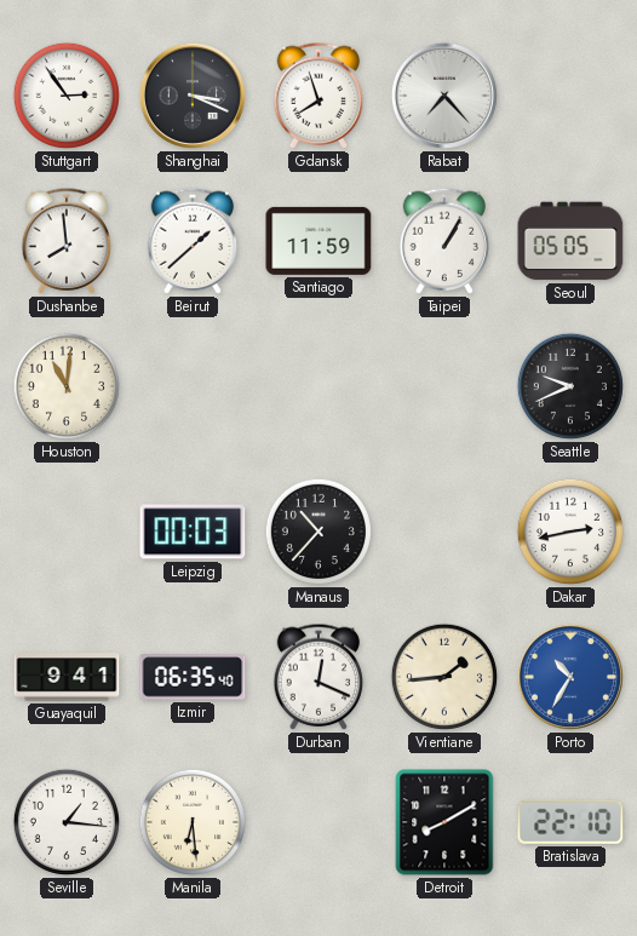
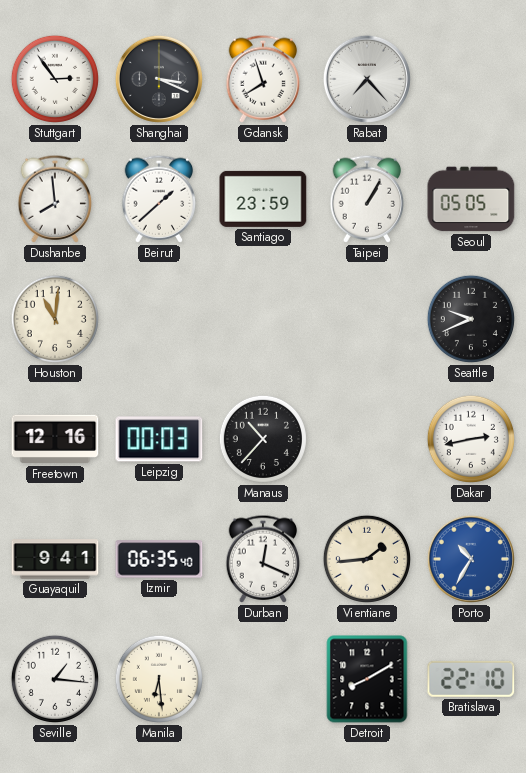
Santiago: 11:59 -> 23:59
Freetown: none -> 12:16
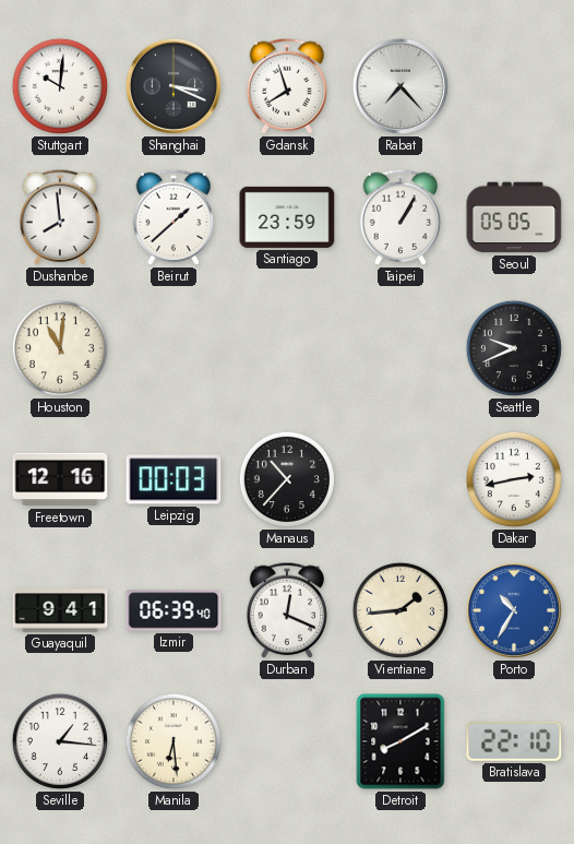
Stuttgart: 2:54 -> 10:01
Izmir: 06:35 -> 06:39
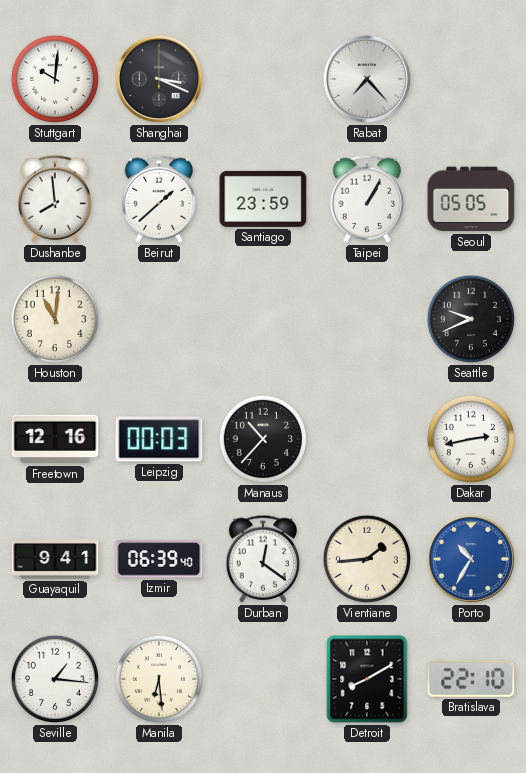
Gdansk: 7:57 -> none
Durban: 12:19 -> 12:21
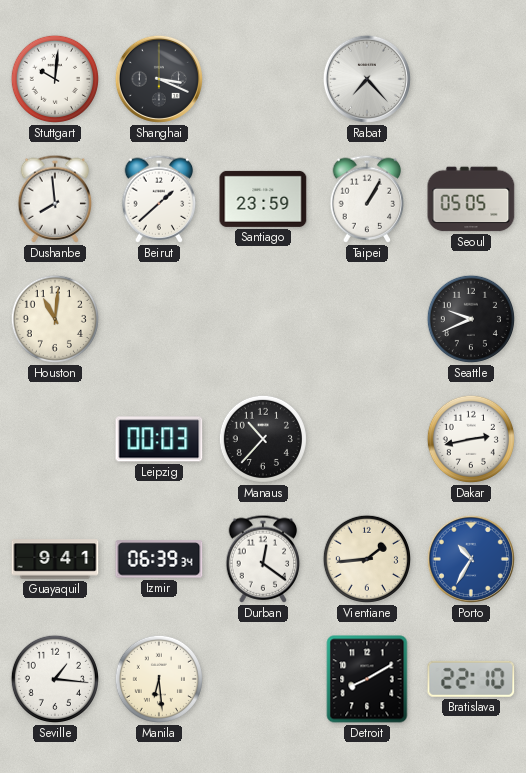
Freetown: 12:16 -> none
Izmir: 06:39:40 -> 06:39:34
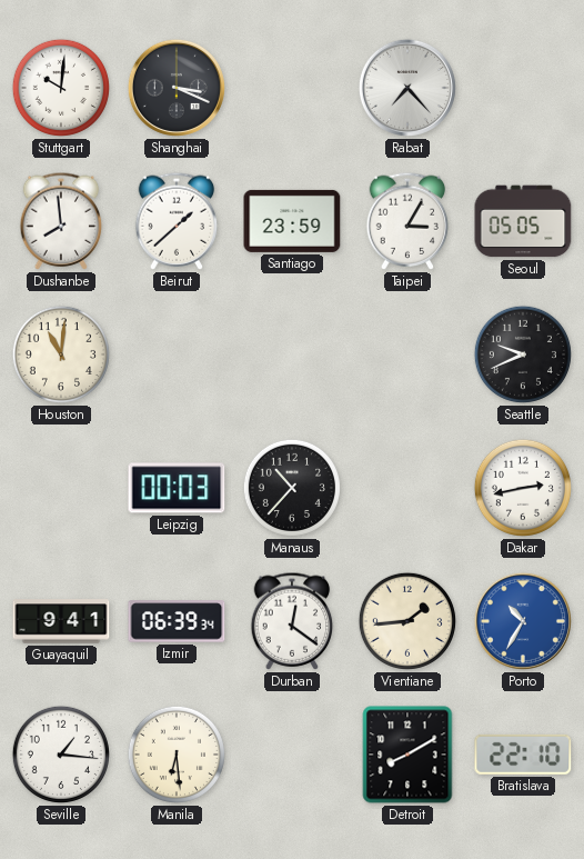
Taipei: 1:05 -> 3:05
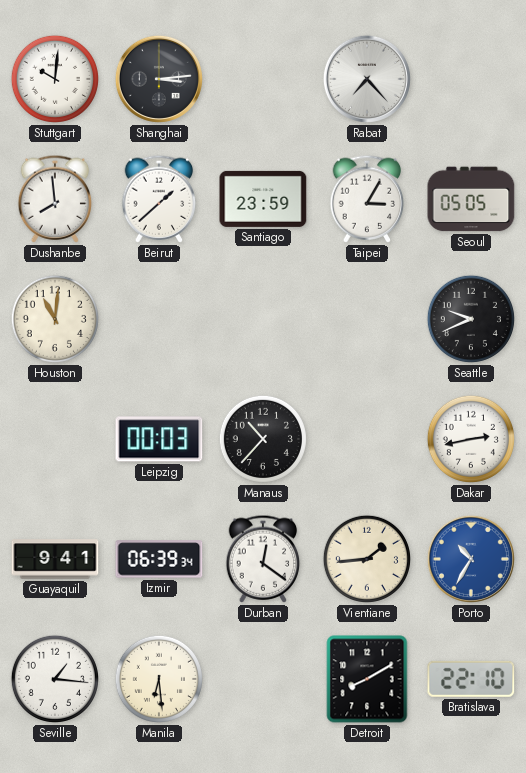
Shanghai: 3:19 -> 3:14
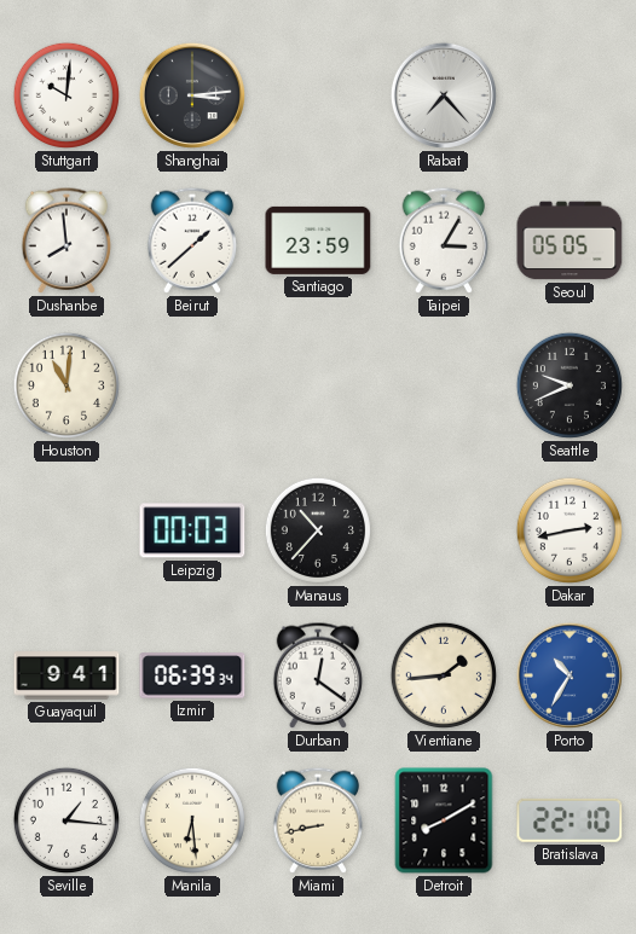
Miami: none -> 8:43
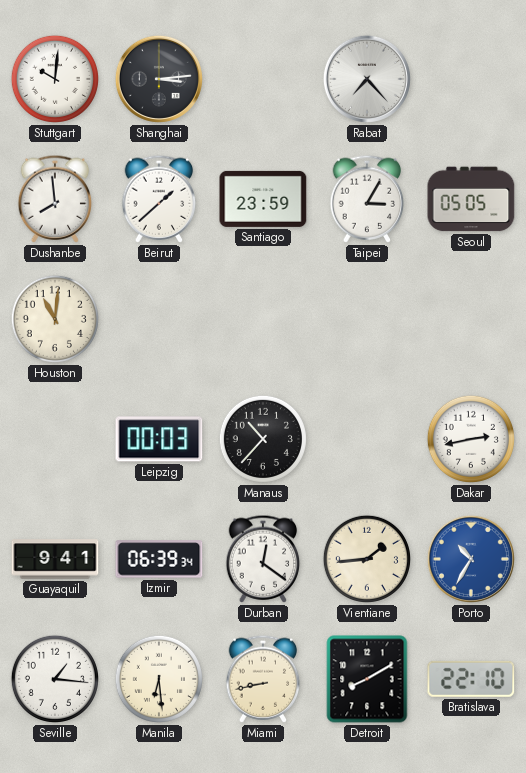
Seattle: 9:41 -> none
